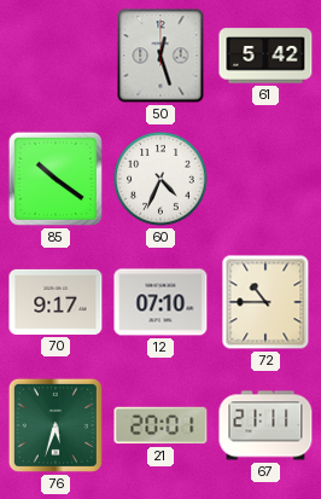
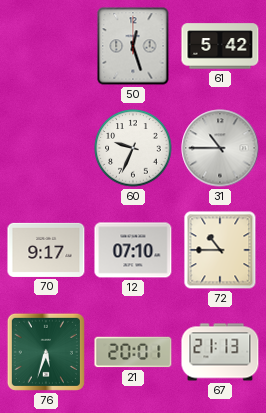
85: 10:21 -> none
60: 4:34 -> 9:34
31: none -> 10:45
67: 21:11 -> 21:13
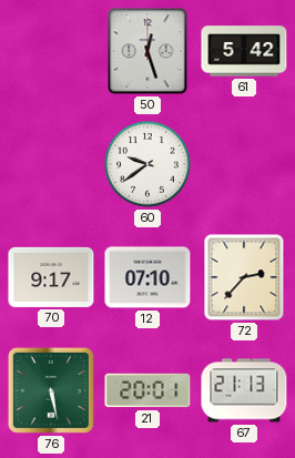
60: 9:34 -> 9:39
31: 10:45 -> none
72: 10:45 -> 2:37
76: 5:33 -> 5:28
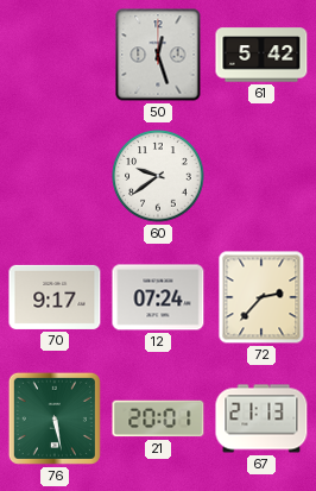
12: 07:10 -> 07:24
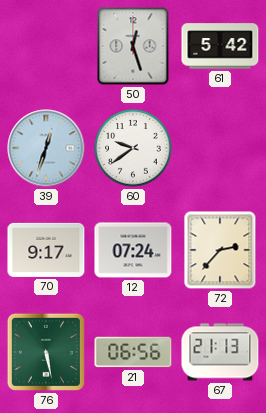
39: none -> 12:33
21: 20:01 -> 06:56
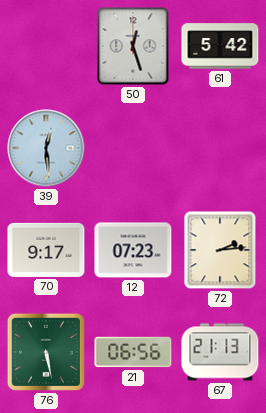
39: 12:33 -> 12:29
60: 9:39 -> none
12: 07:24 -> 07:23
72: 2:37 -> 2:14
